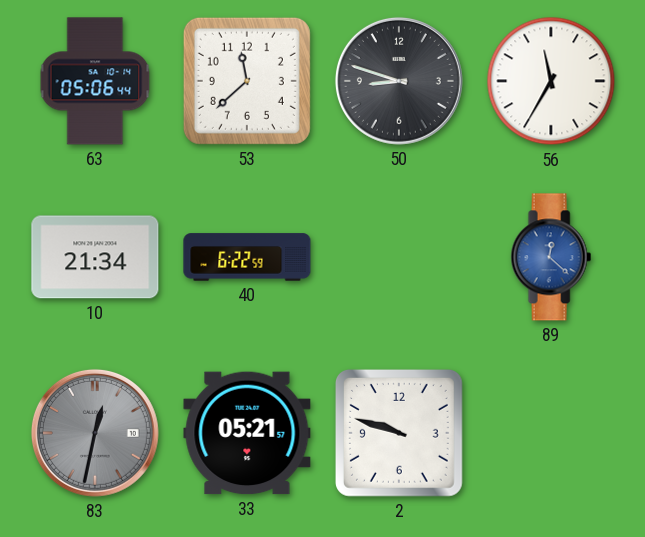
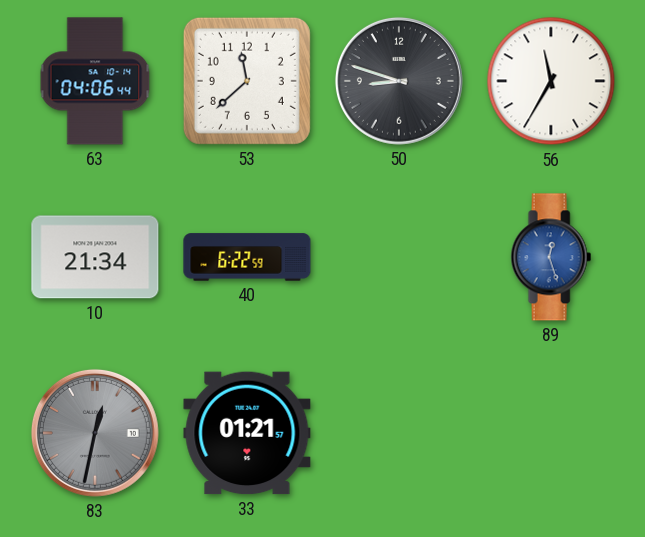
63: 05:06 -> 04:06
89: 12:22 -> 12:27
33: 05:21 -> 01:21
2: 9:48 -> none
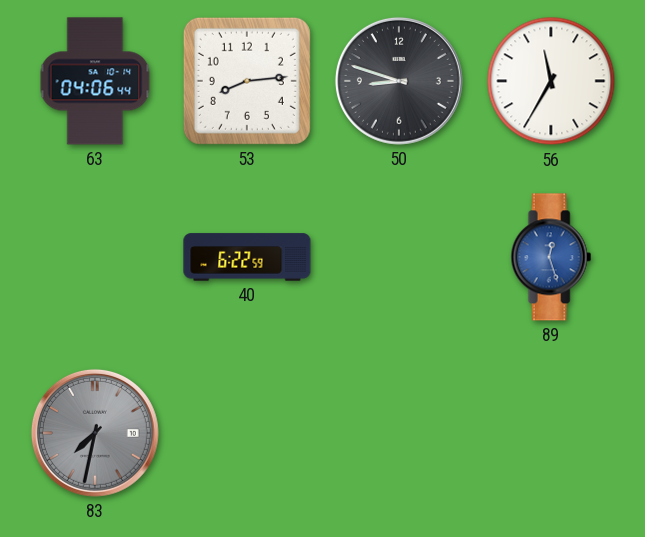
53: 11:38 -> 8:14
10: 21:34 -> none
83: 12:32 -> 7:32
33: 01:21 -> none
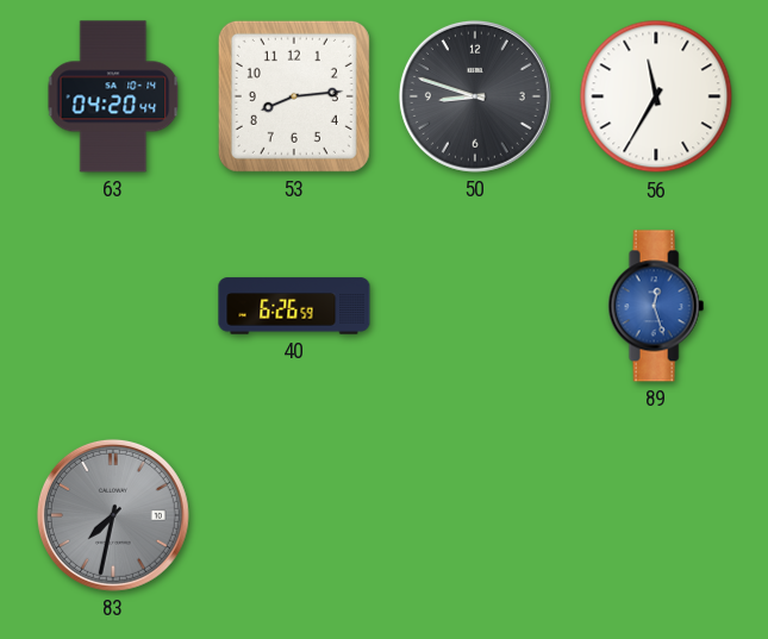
63: 04:06 -> 04:20
40: 6:22 -> 6:26
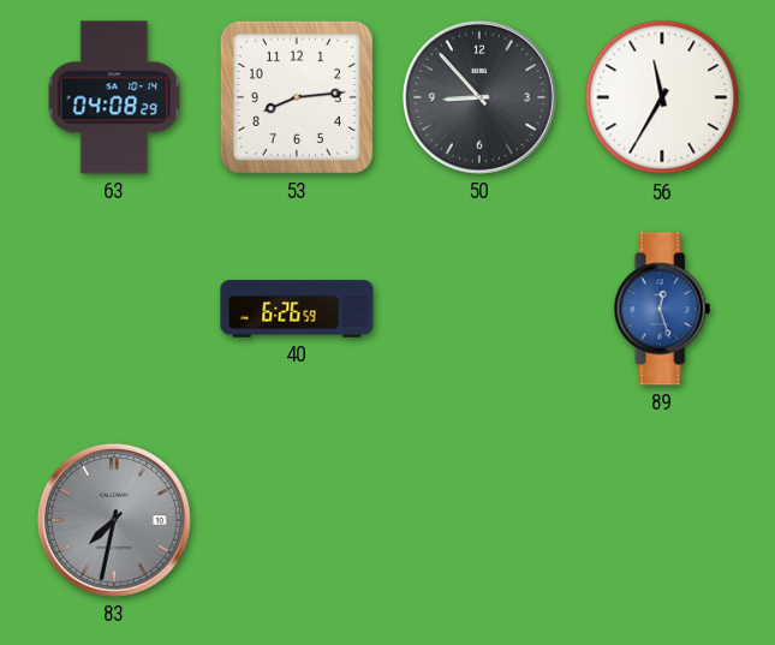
63: 04:20 -> 04:08
50: 8:48 -> 8:53
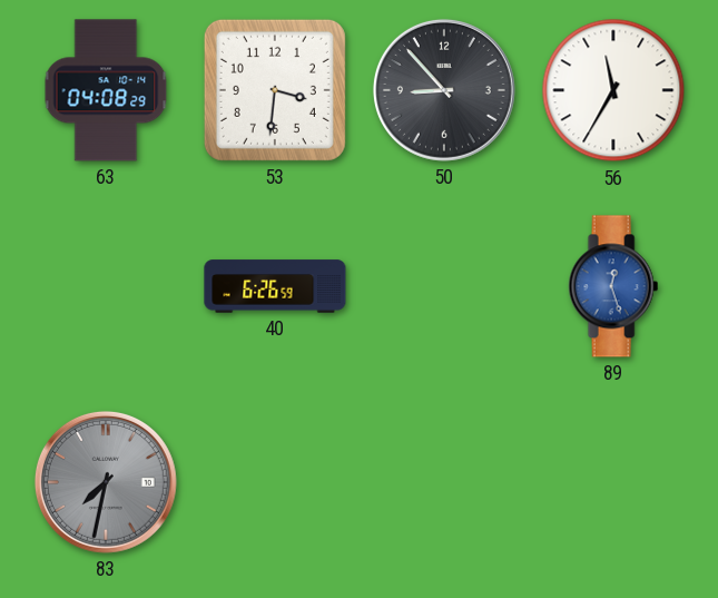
53: 8:14 -> 3:31
